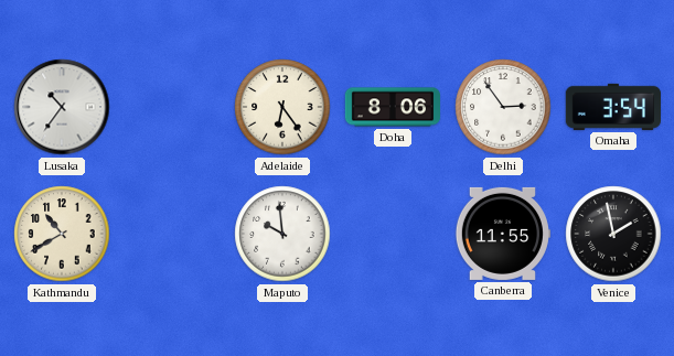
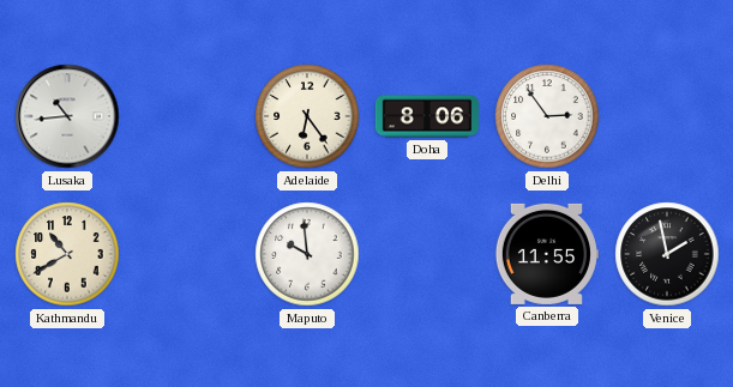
Lusaka: 10:36 -> 10:44
Omaha: 3:54 -> none
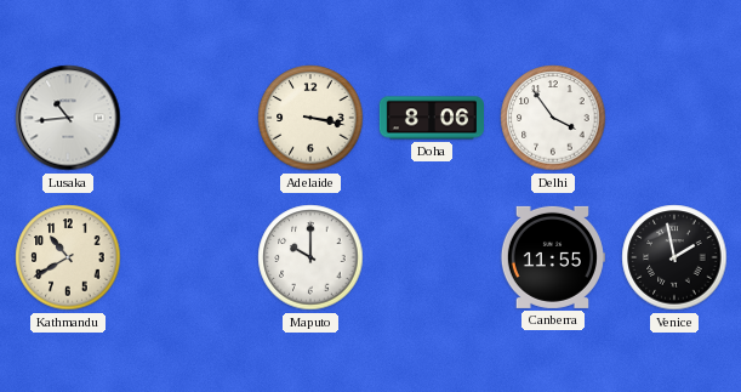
Adelaide: 6:24 -> 3:17
Delhi: 2:54 -> 3:54
Maputo: 9:59 -> 10:00
